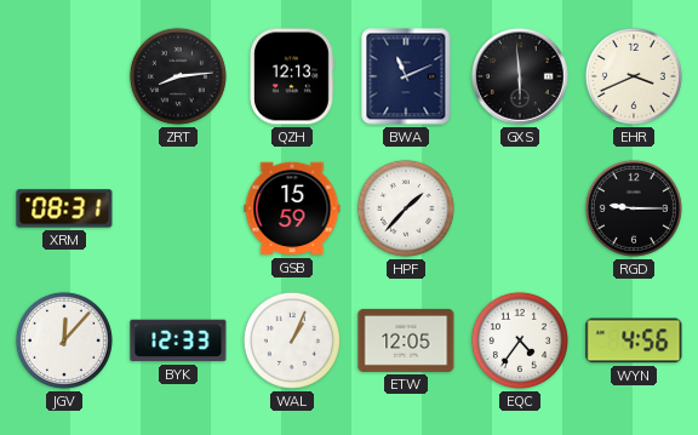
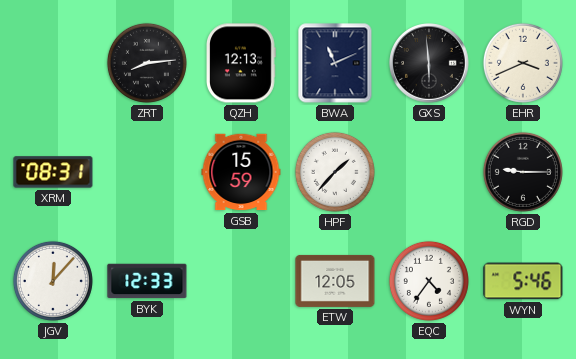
WAL: 1:04 -> none
WYN: 4:56 -> 5:46
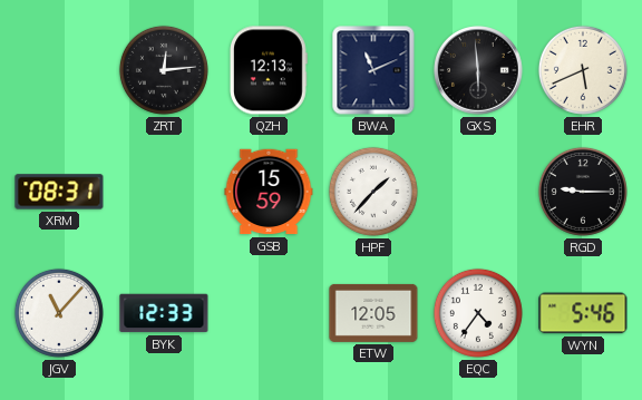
ZRT: 8:14 -> 12:14
EHR: 3:41 -> 5:41
JGV: 12:07 -> 11:07
